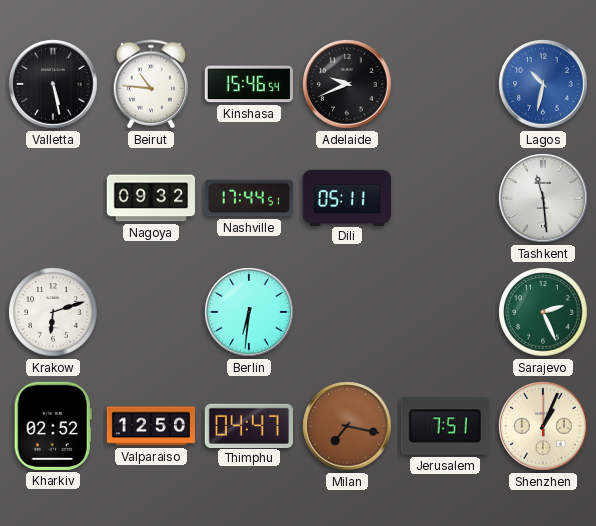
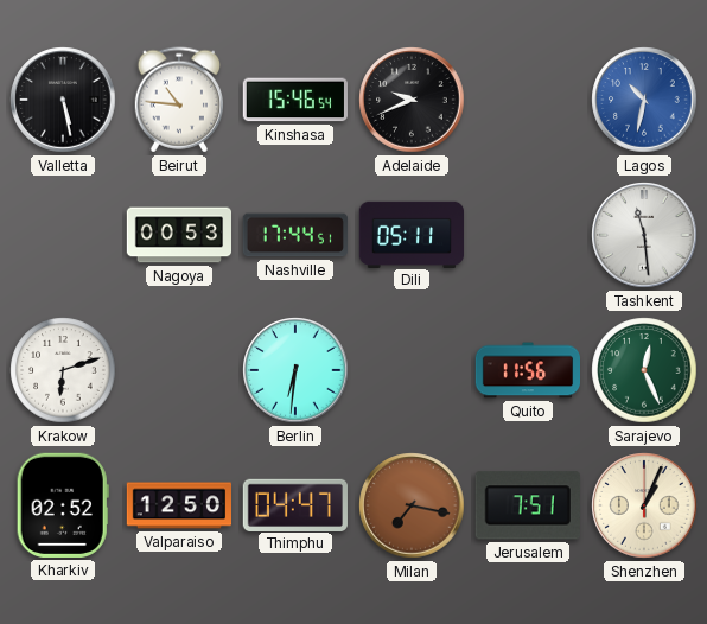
Nagoya: 09:32 -> 00:53
Quito: none -> 11:56
Sarajevo: 2:26 -> 12:26
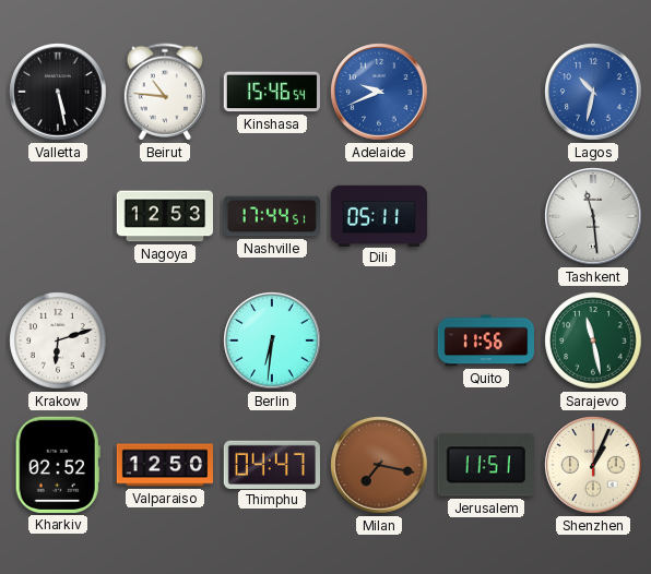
Adelaide dial: black -> blue
Nagoya: 00:53 -> 12:53
Sarajevo: 12:26 -> 11:28
Jerusalem: 7:51 -> 11:51
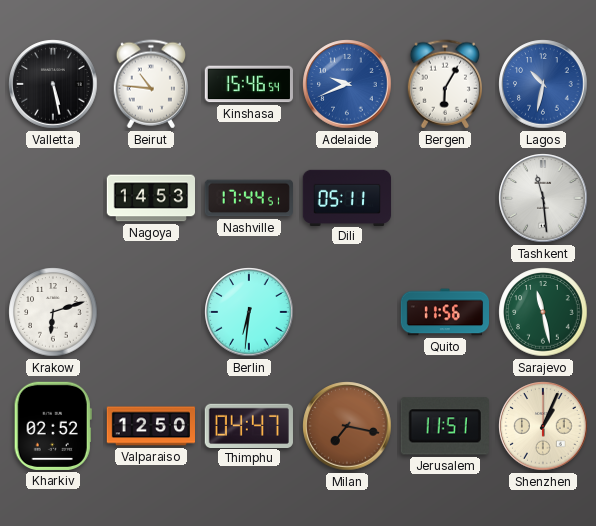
Bergen: none -> 6:05
Nagoya: 12:53 -> 14:53
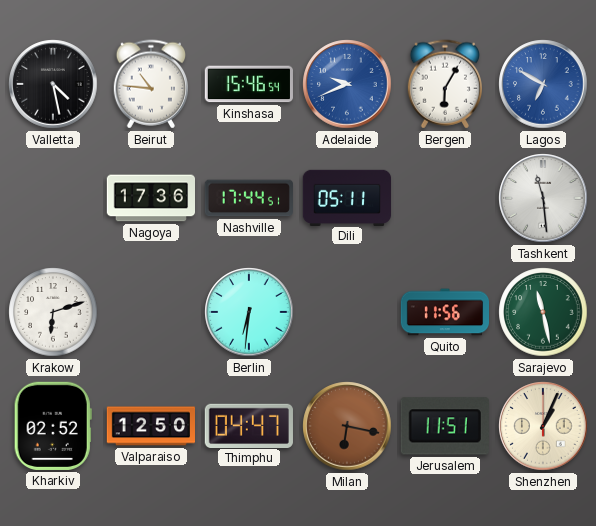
Valletta: 5:28 -> 4:28
Lagos: 10:32 -> 6:50
Nagoya: 14:53 -> 17:36
Milan: 7:17 -> 6:17
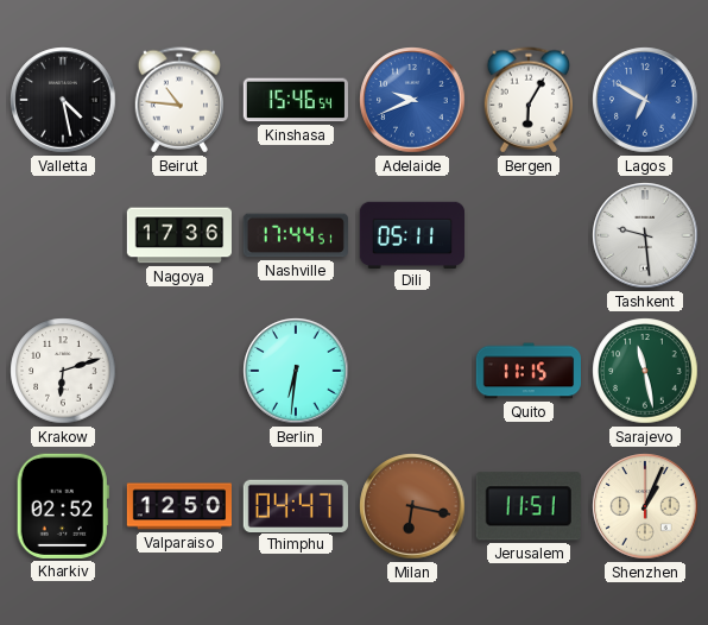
Tashkent: 11:29 -> 9:29
Quito: 11:56 -> 11:15
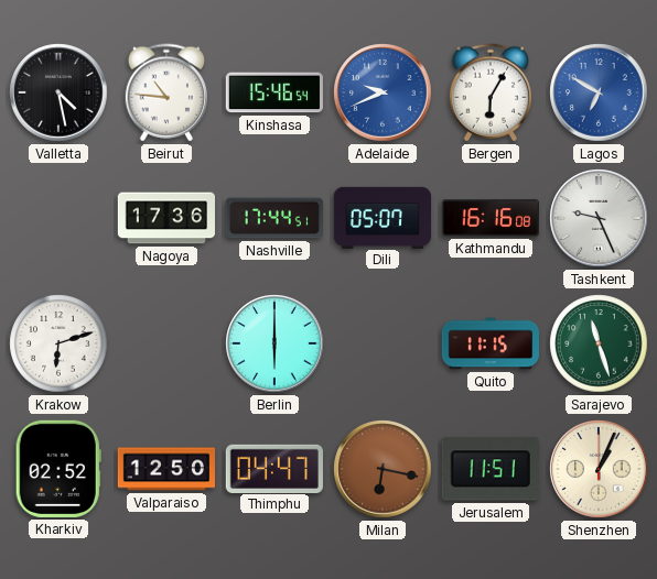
Dili: 05:11 -> 05:07
Kathmandu: none -> 16:16
Tashkent: 9:29 -> 9:26
Berlin: 6:31 -> 6:00
Sarajevo: 11:28 -> 11:27
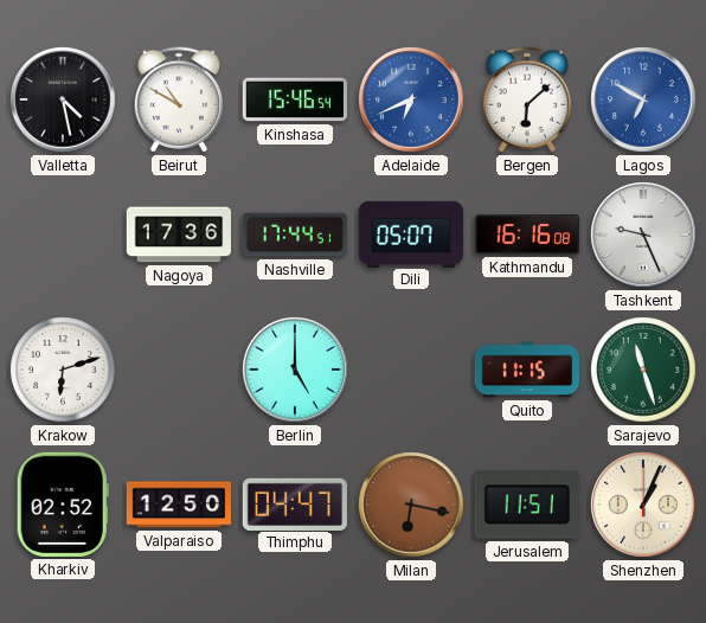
Beirut: 10:46 -> 10:50
Adelaide: 9:41 -> 6:41
Bergen: 6:05 -> 6:08
Berlin: 6:00 -> 5:00
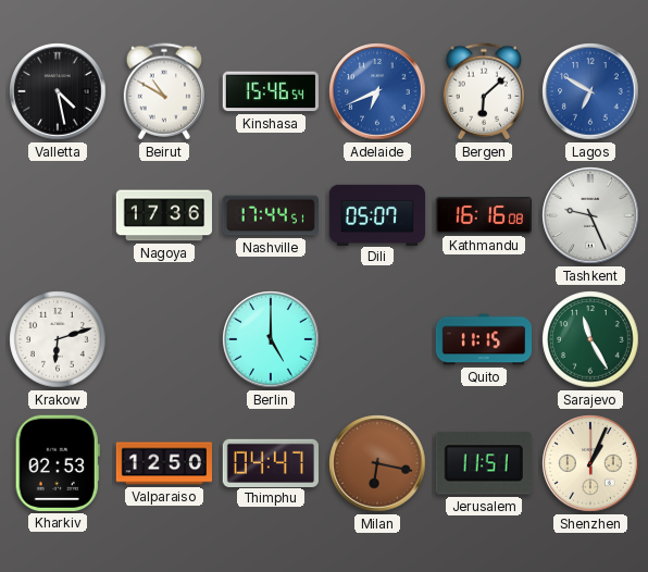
Sarajevo: 11:27 -> 11:25
Kharkiv: 02:52 -> 02:53
